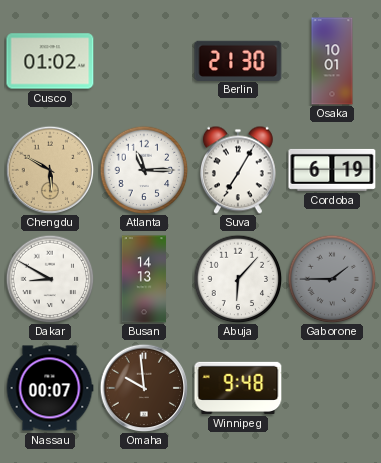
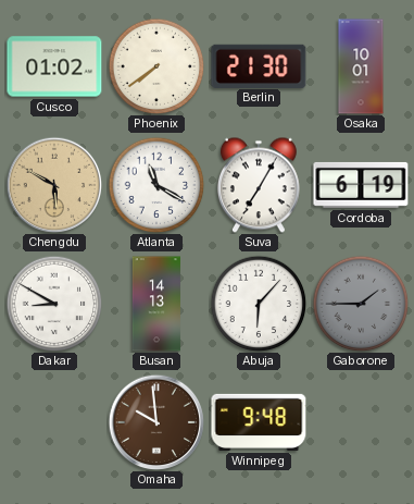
Phoenix: none -> 7:39
Atlanta: 11:15 -> 11:20
Nassau: 00:07 -> none
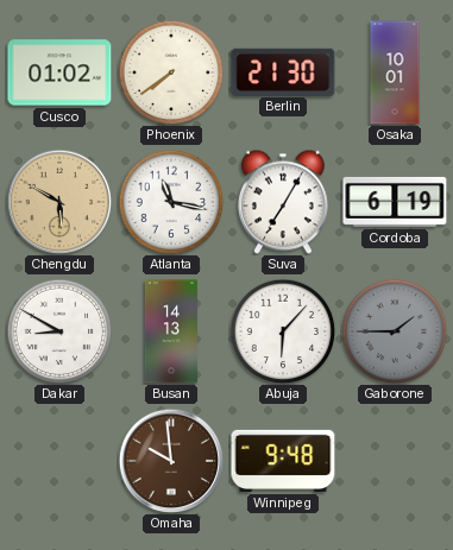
Atlanta: 11:20 -> 11:17
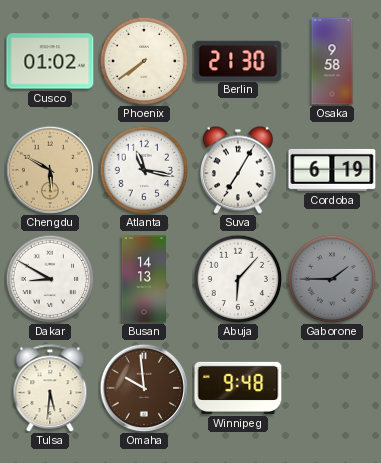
Osaka: 10:01 -> 9:58
Tulsa: none -> 5:31
